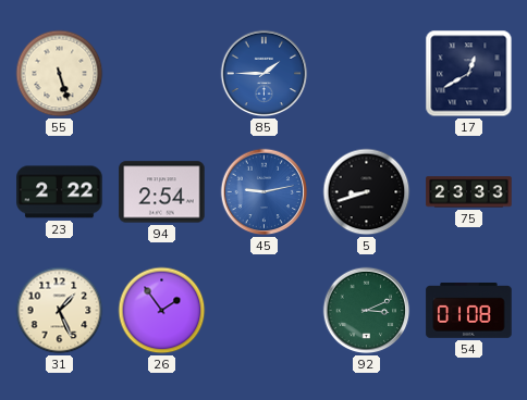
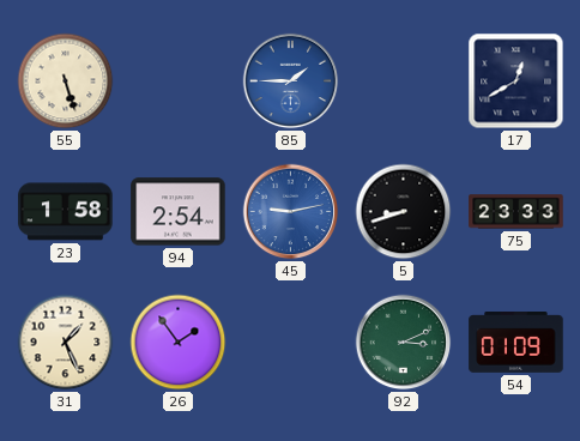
23: 2:22 -> 1:58
54: 01:08 -> 01:09
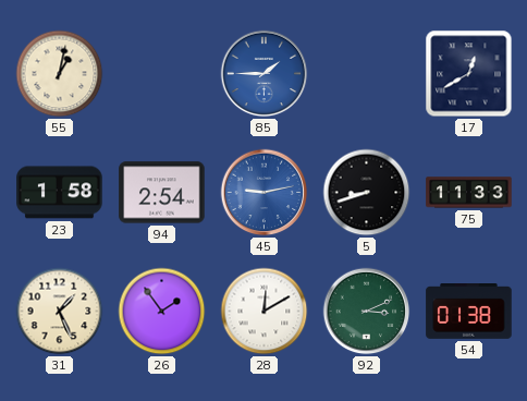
55: 5:27 -> 1:02
75: 23:33 -> 11:33
28: none -> 12:10
54: 01:09 -> 01:38
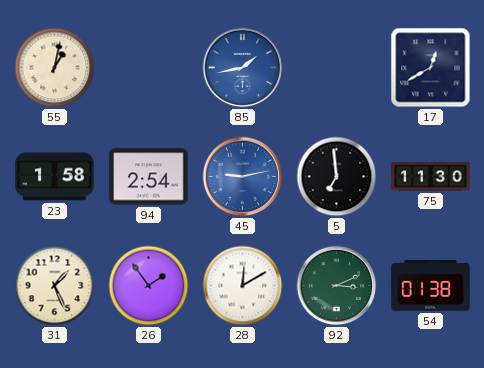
85: 1:45 -> 1:43
5: 8:42 -> 6:59
75: 11:33 -> 11:30
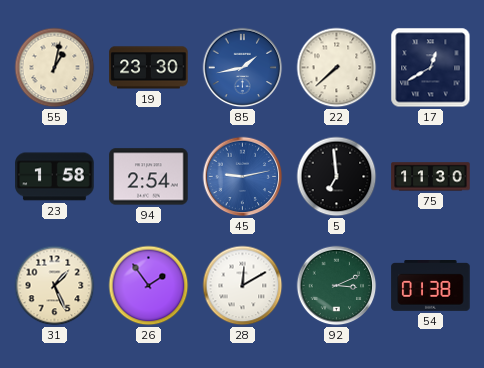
19: none -> 23:30
22: none -> 7:38
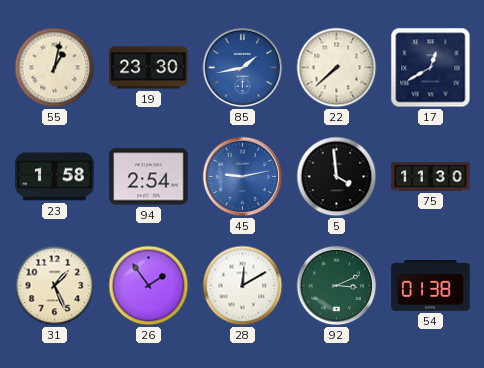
5: 6:59 -> 3:59
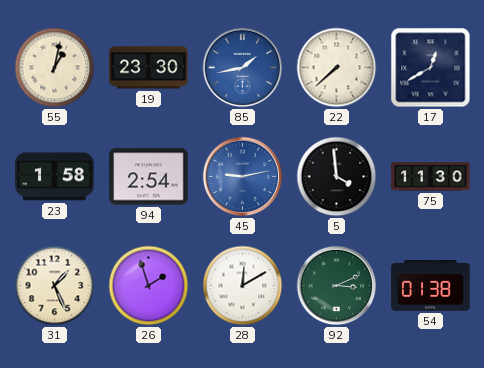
26: 1:54 -> 1:57
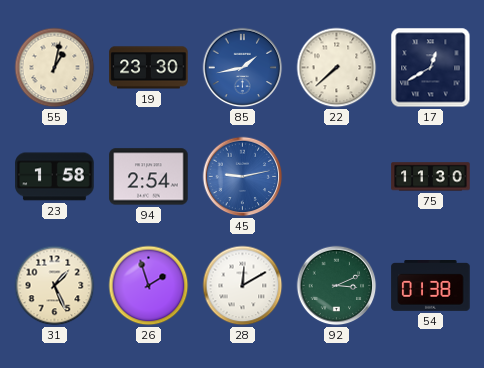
5: 3:59 -> none
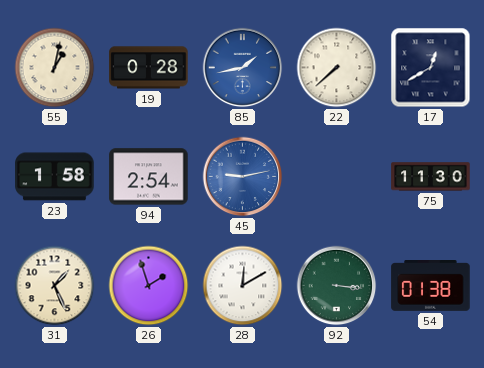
19: 23:30 -> 0:28
92: 3:11 -> 3:16
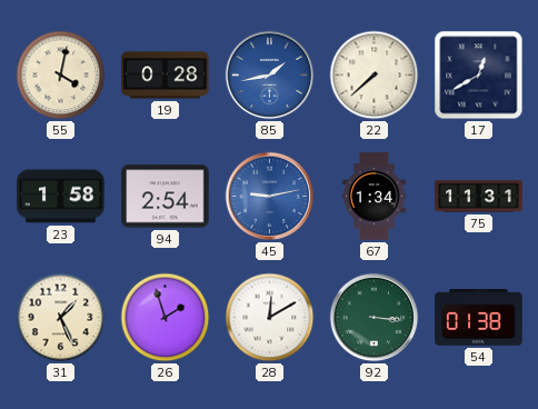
55: 1:02 -> 4:02
67: none -> 1:34
75: 11:30 -> 11:31
